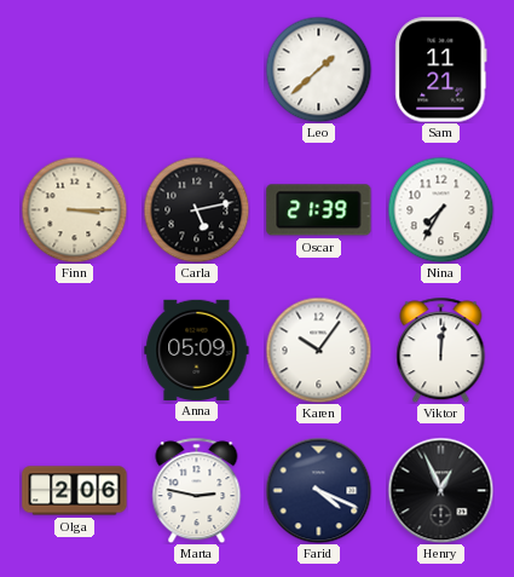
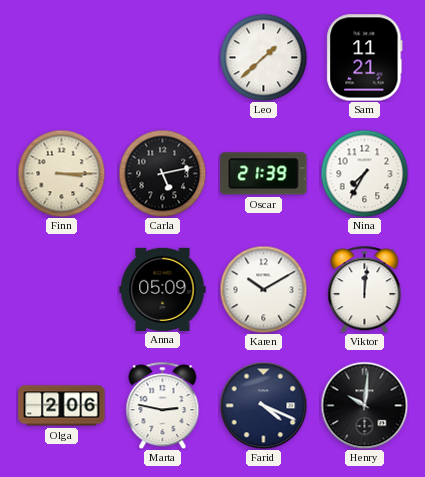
Karen: 10:06 -> 10:10
Henry: 12:56 -> 10:01
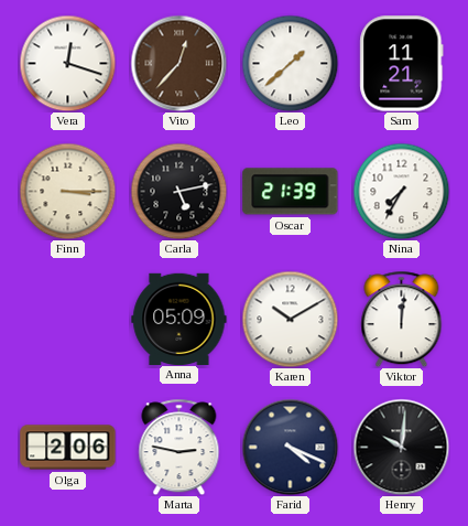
Vera: none -> 12:18
Vito: none -> 12:37
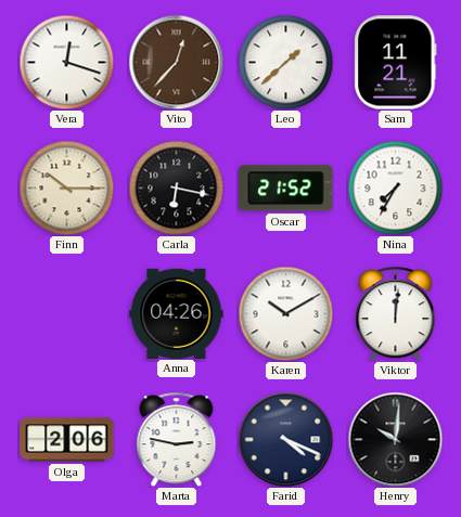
Finn: 3:15 -> 10:15
Carla: 5:13 -> 6:17
Oscar: 21:39 -> 21:52
Anna: 05:09 -> 04:26
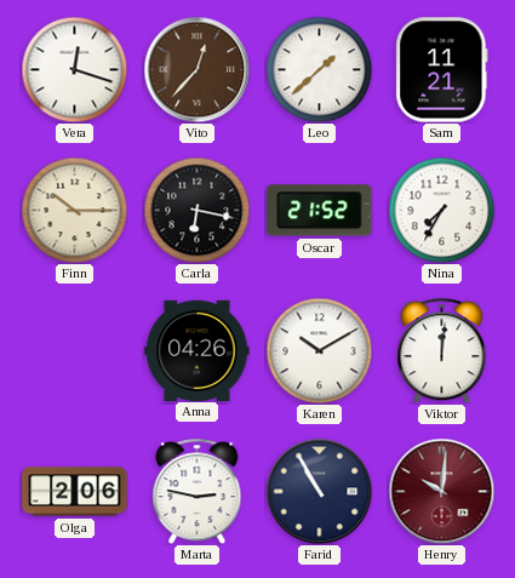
Farid: 4:19 -> 10:55
Henry dial: black -> burgundy
